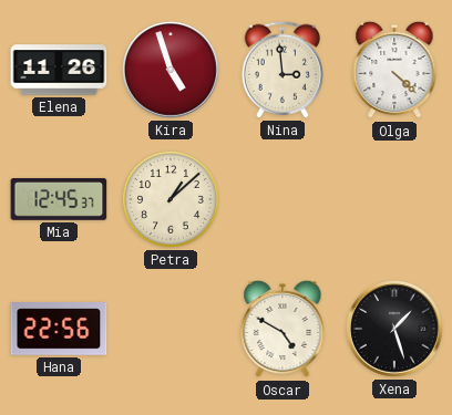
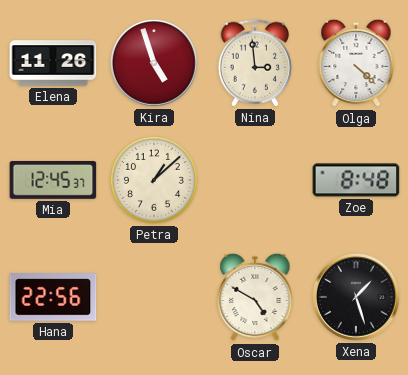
Zoe: none -> 8:48
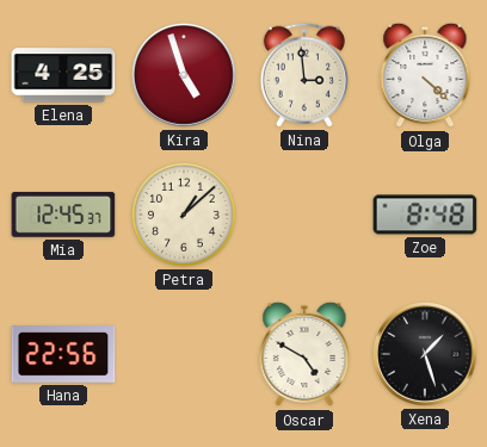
Elena: 11:26 -> 4:25
